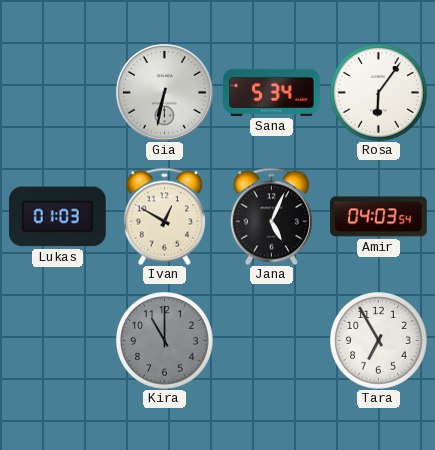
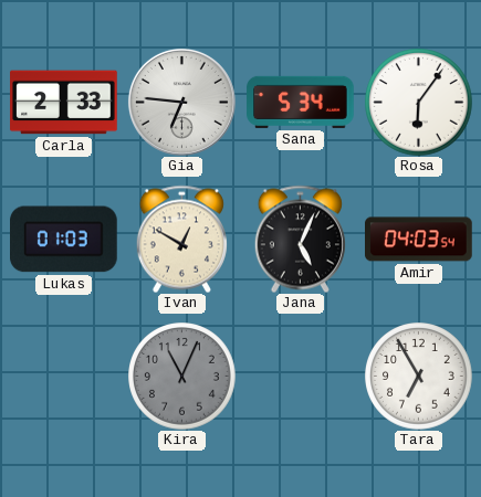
Carla: none -> 2:33
Gia: 6:32 -> 6:46
Kira: 11:00 -> 11:04
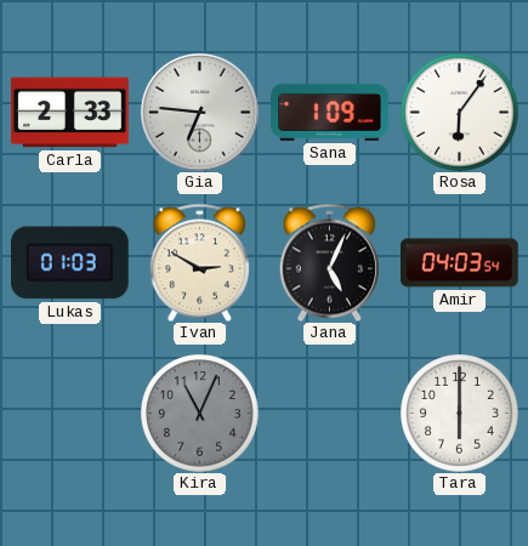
Sana: 5:34 -> 1:09
Ivan: 12:50 -> 2:50
Tara: 6:55 -> 6:00
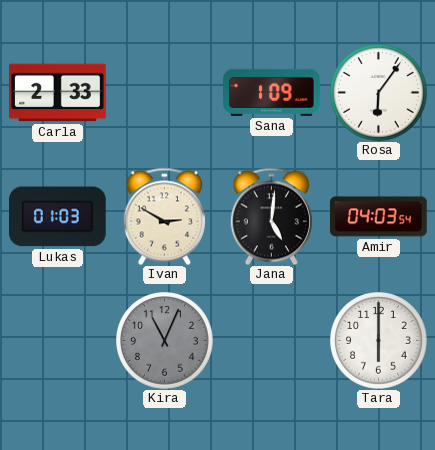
Gia: 6:46 -> none
Jana: 5:04 -> 5:01
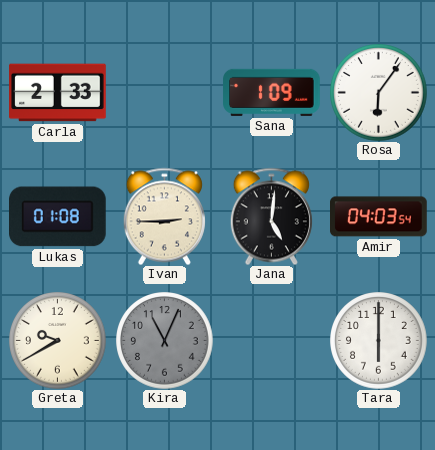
Lukas: 01:03 -> 01:08
Ivan: 2:50 -> 2:45
Greta: none -> 9:40
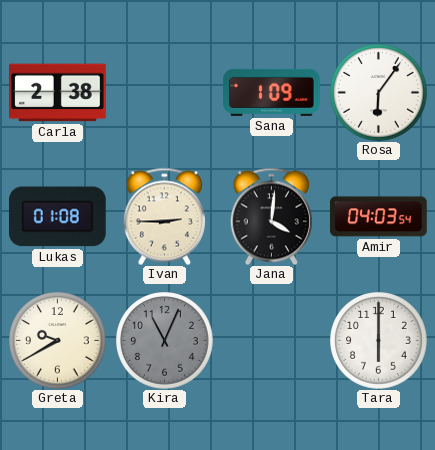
Carla: 2:33 -> 2:38
Jana: 5:01 -> 4:01
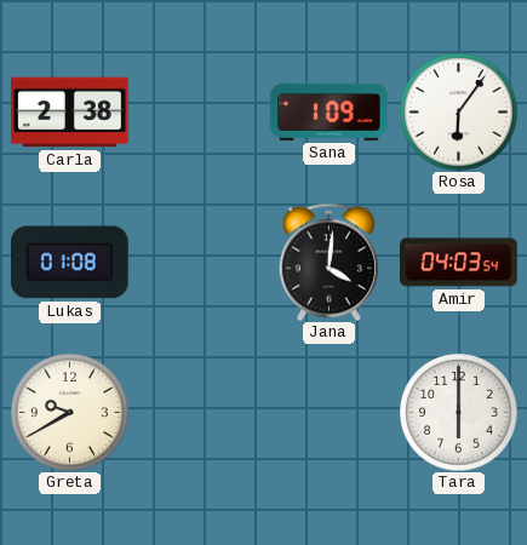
Ivan: 2:45 -> none
Kira: 11:04 -> none
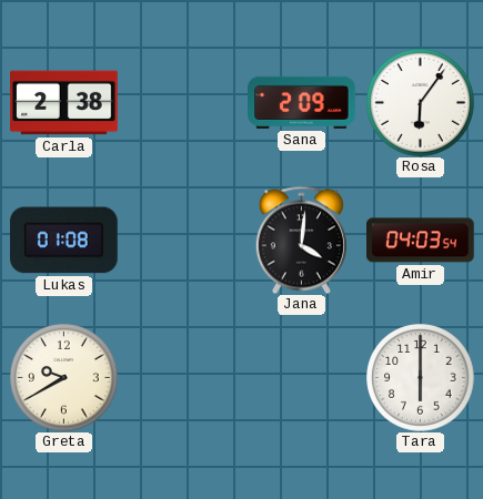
Sana: 1:09 -> 2:09
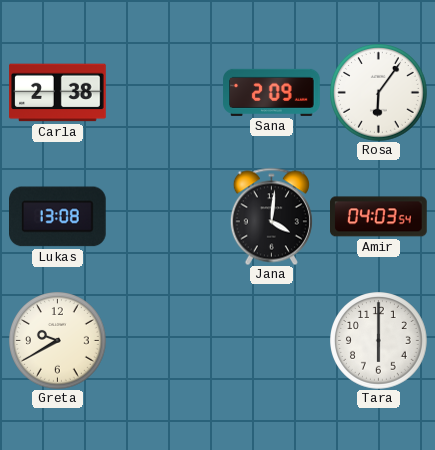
Lukas: 01:08 -> 13:08
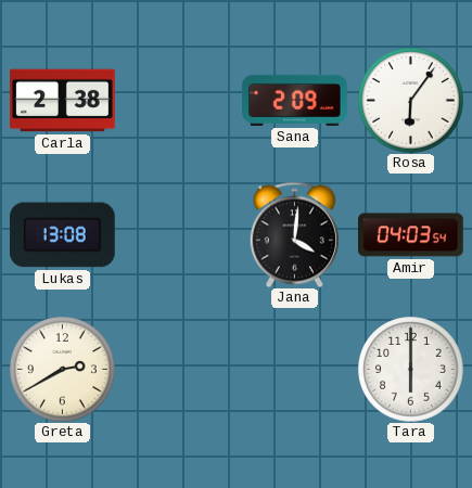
Greta: 9:40 -> 2:40
